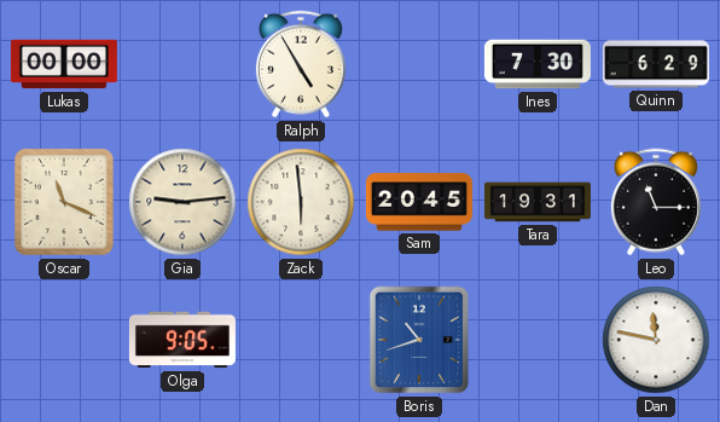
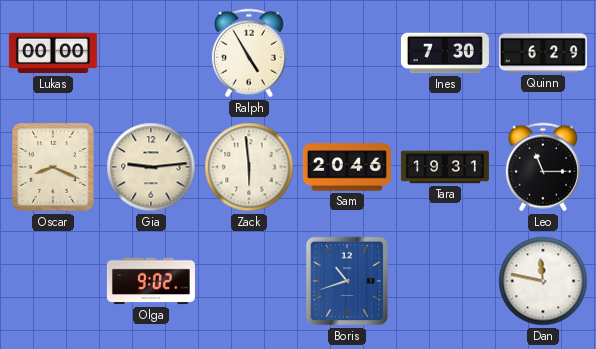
Oscar: 11:19 -> 8:19
Sam: 20:45 -> 20:46
Olga: 9:05 -> 9:02
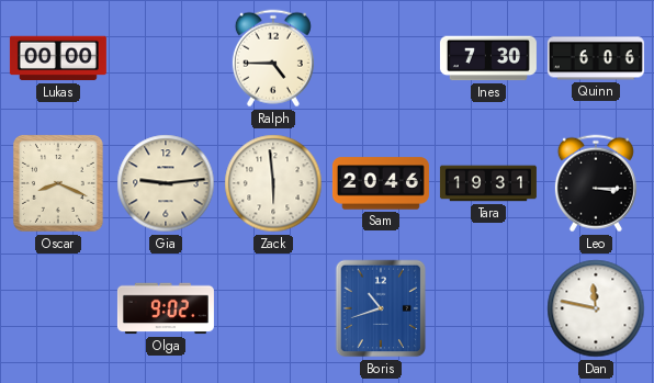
Ralph: 4:55 -> 4:45
Quinn: 6:29 -> 6:06
Leo: 11:15 -> 3:15
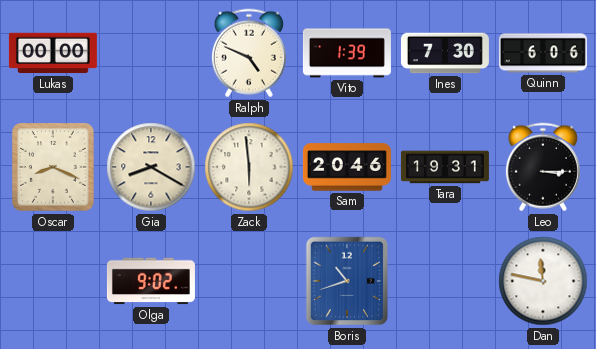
Ralph: 4:45 -> 4:49
Vito: none -> 1:39
Gia: 9:14 -> 8:20
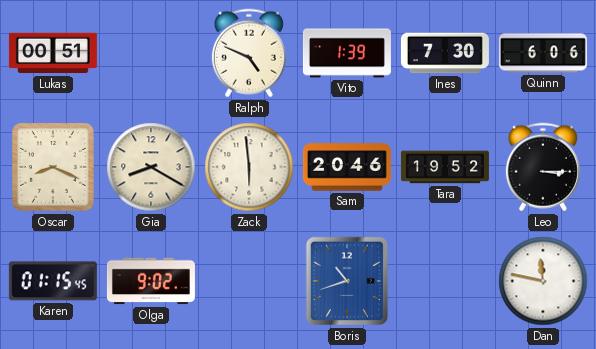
Lukas: 00:00 -> 00:51
Tara: 19:31 -> 19:52
Karen: none -> 01:15
